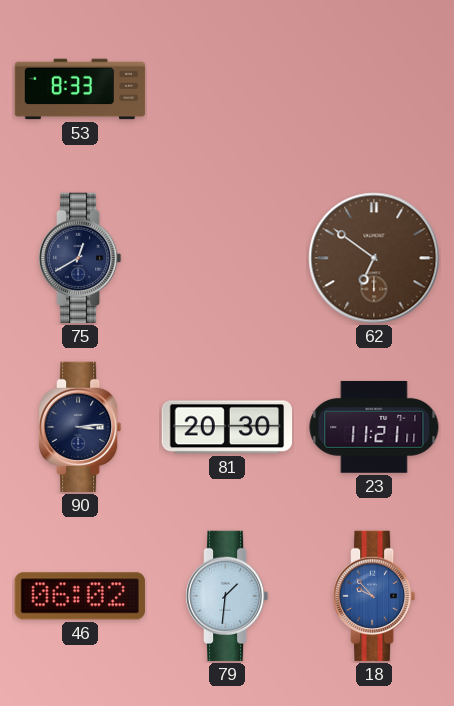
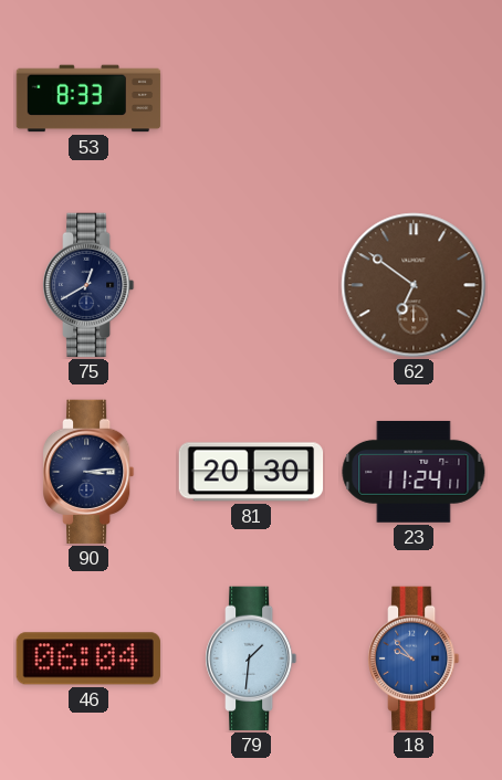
23: 11:21 -> 11:24
46: 06:02 -> 06:04
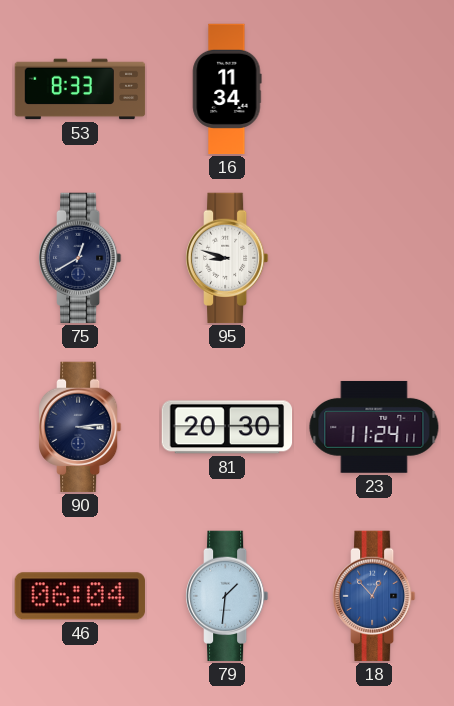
16: none -> 11:34
95: none -> 8:48
62: 6:51 -> none
18: 9:53 -> 12:53
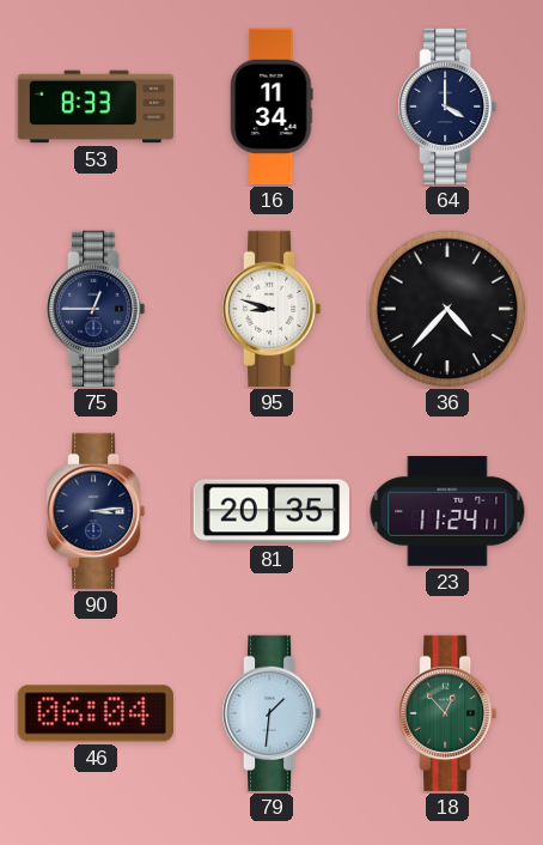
64: none -> 4:00
75: 12:40 -> 12:45
36: none -> 4:37
81: 20:30 -> 20:35
18 dial: blue -> green
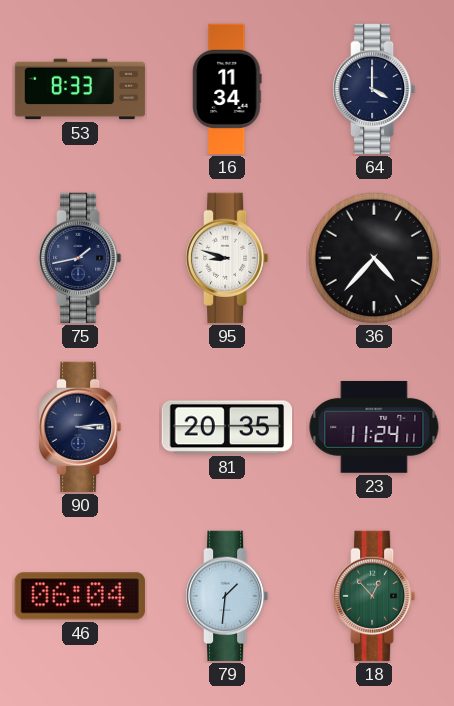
75: 12:45 -> 1:43
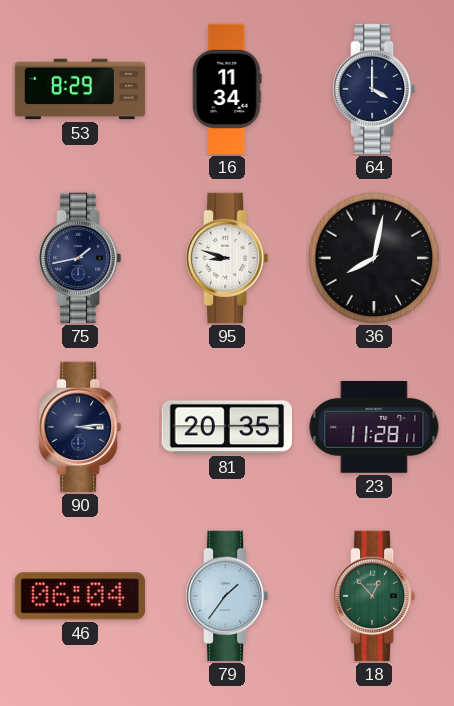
53: 8:33 -> 8:29
36: 4:37 -> 8:02
23: 11:24 -> 11:28
79: 1:31 -> 1:36
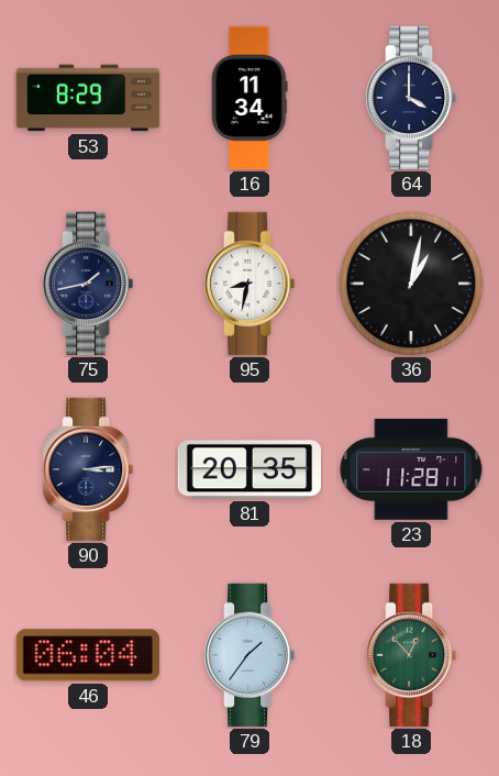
95: 8:48 -> 8:32
36: 8:02 -> 1:02
